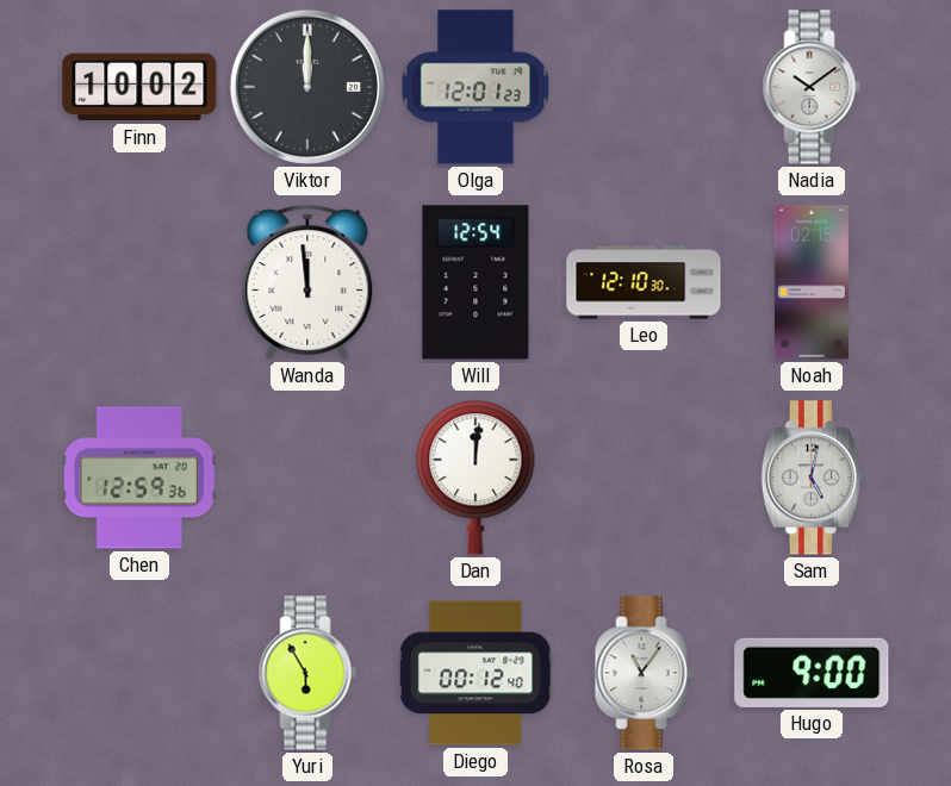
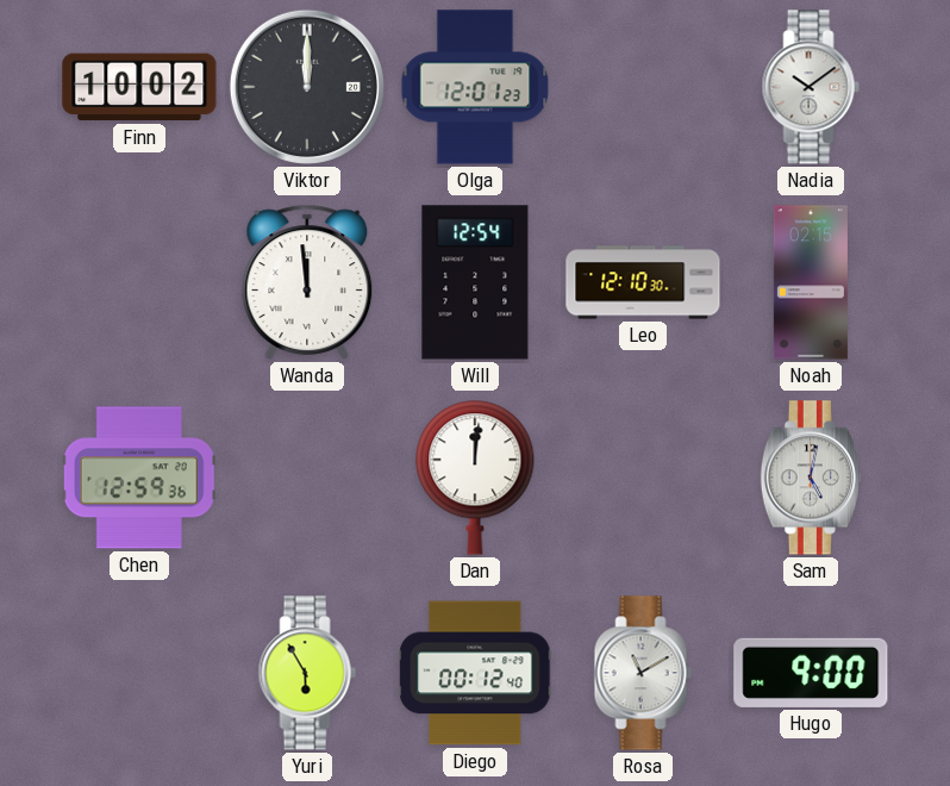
Rosa: 11:06 -> 11:10
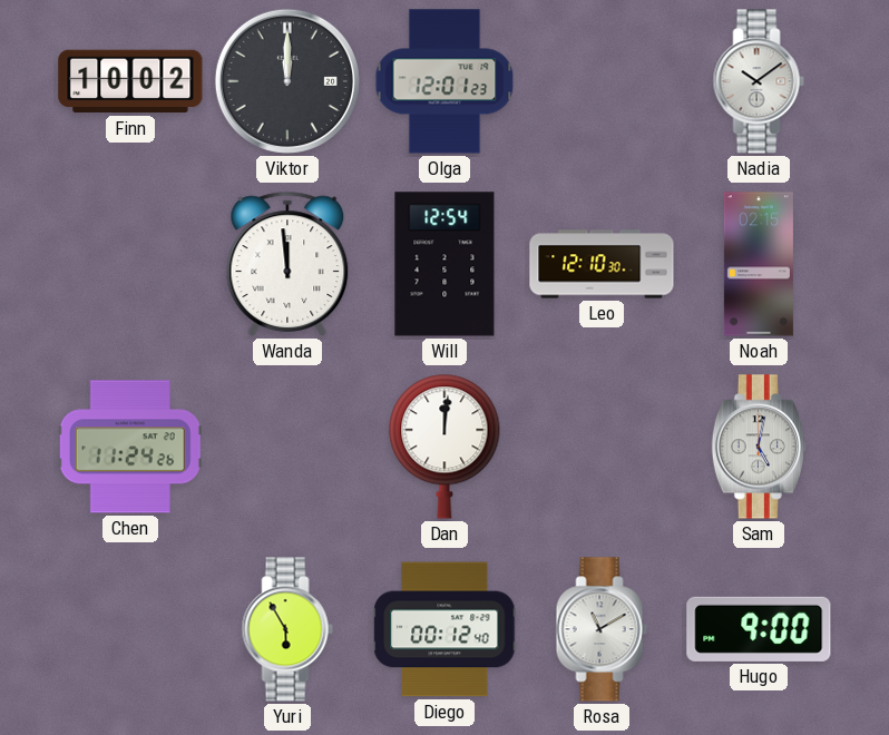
Chen: 12:59 -> 11:24
